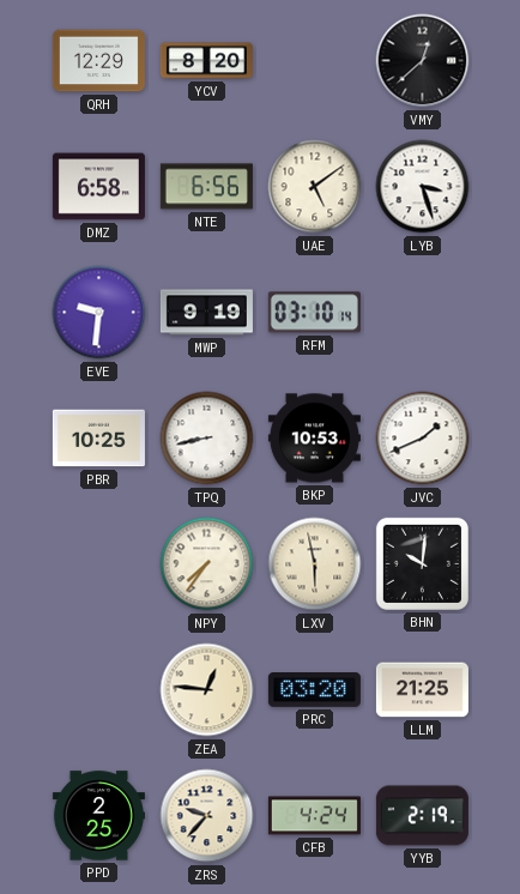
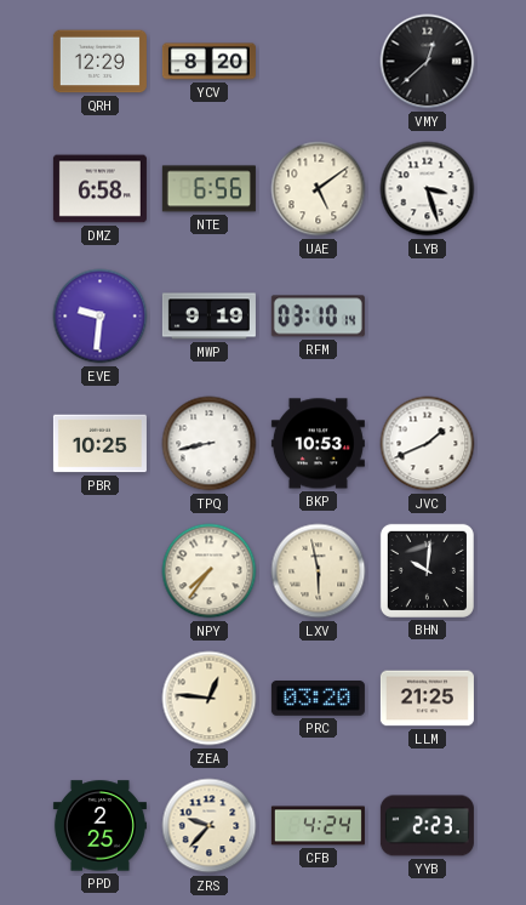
YYB: 2:19 -> 2:23
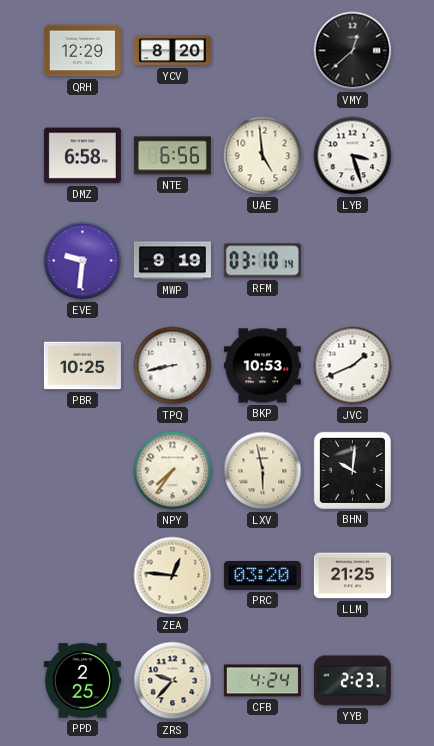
UAE: 5:09 -> 4:59
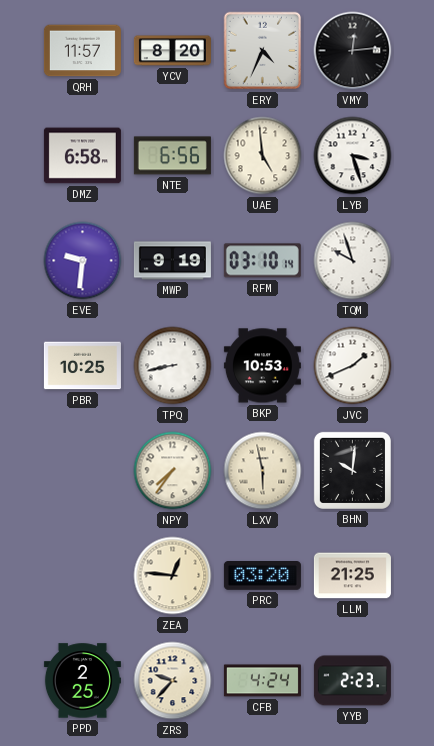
QRH: 12:29 -> 11:57
ERY: none -> 4:34
VMY: 12:38 -> 12:14
TQM: none -> 9:57
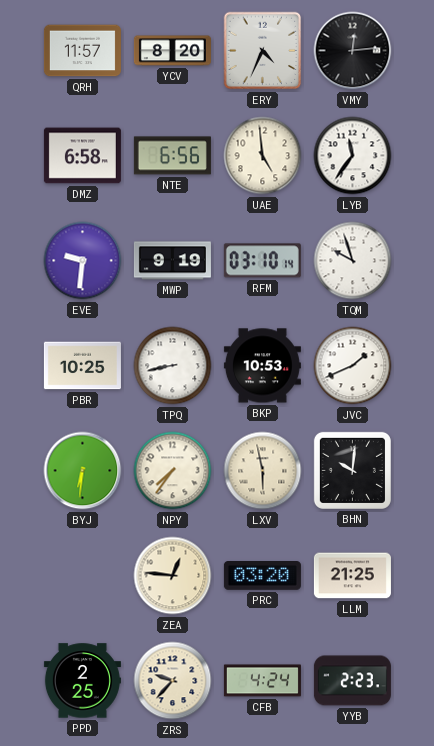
LYB: 3:27 -> 11:36
BYJ: none -> 6:31
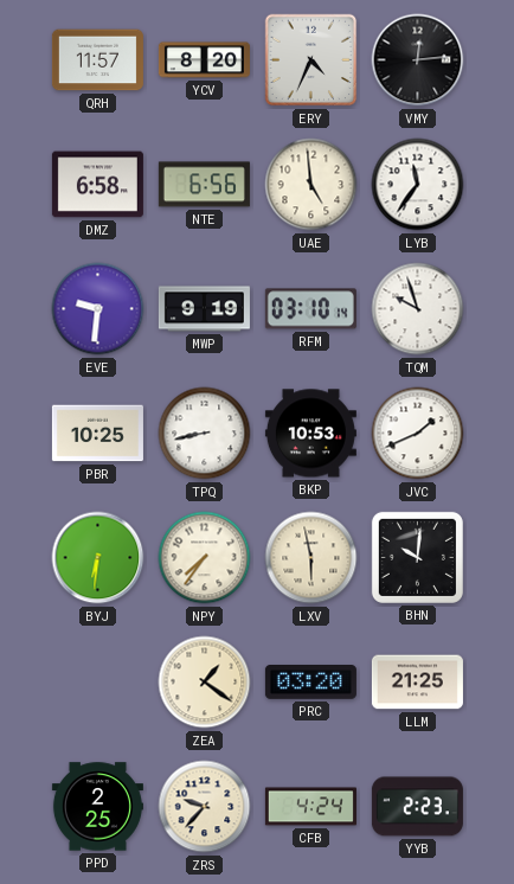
ZEA: 12:46 -> 1:21
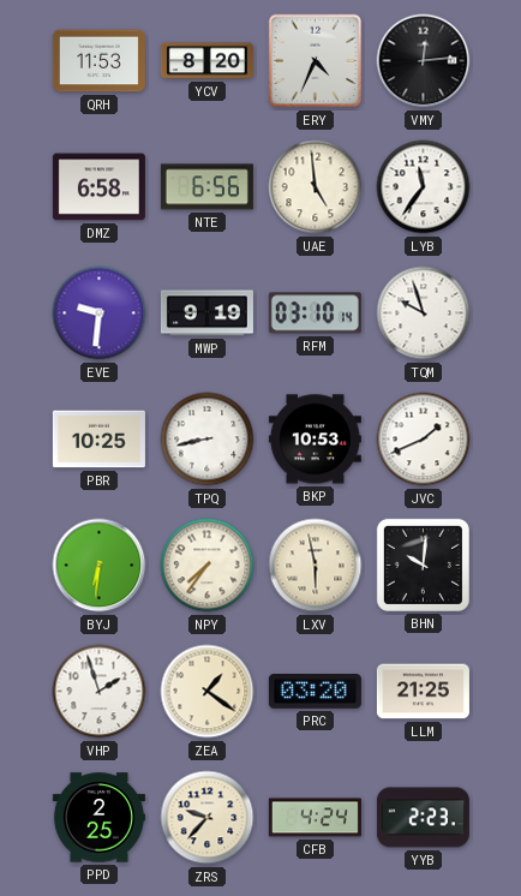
QRH: 11:57 -> 11:53
VHP: none -> 1:57
